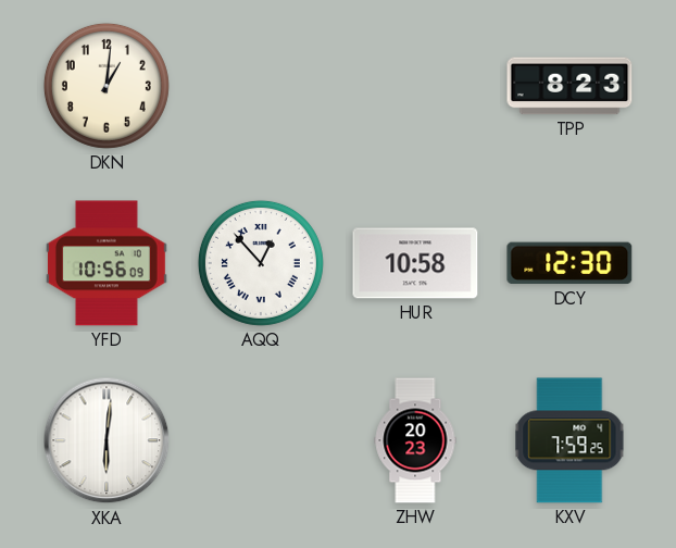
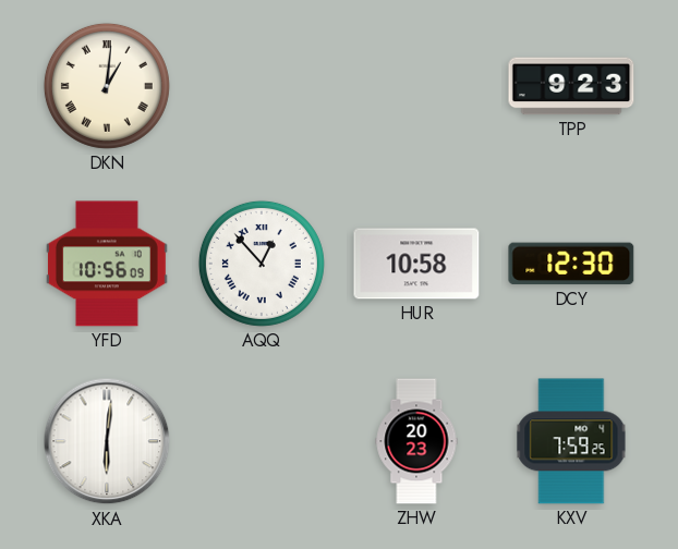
DKN numerals: Arabic -> Roman
TPP: 8:23 -> 9:23
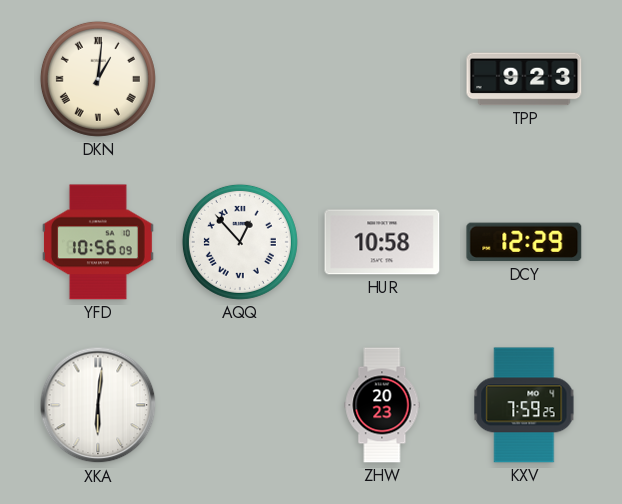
DCY: 12:30 -> 12:29
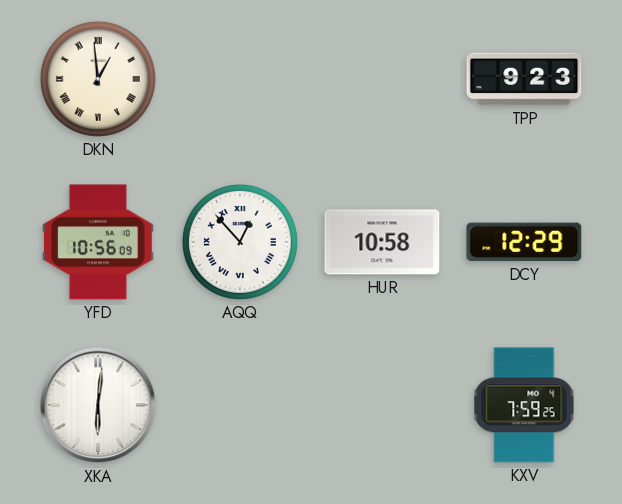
DKN: 1:01 -> 12:59
ZHW: 20:23 -> none
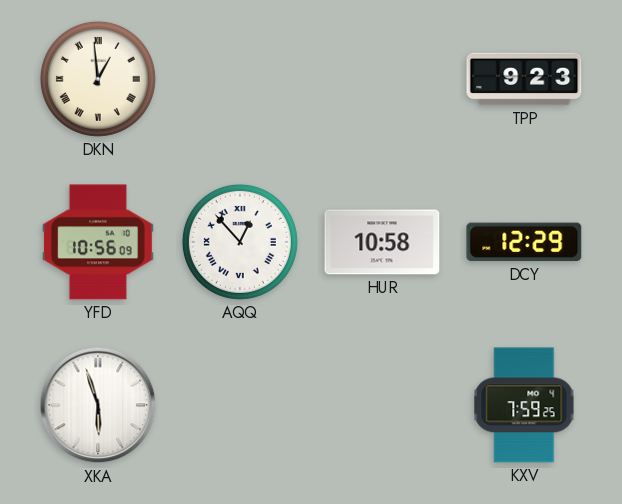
XKA: 6:01 -> 5:57
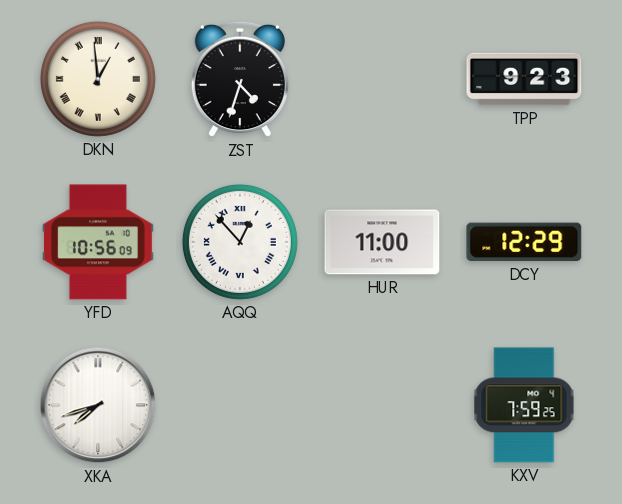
ZST: none -> 4:33
HUR: 10:58 -> 11:00
XKA: 5:57 -> 7:42
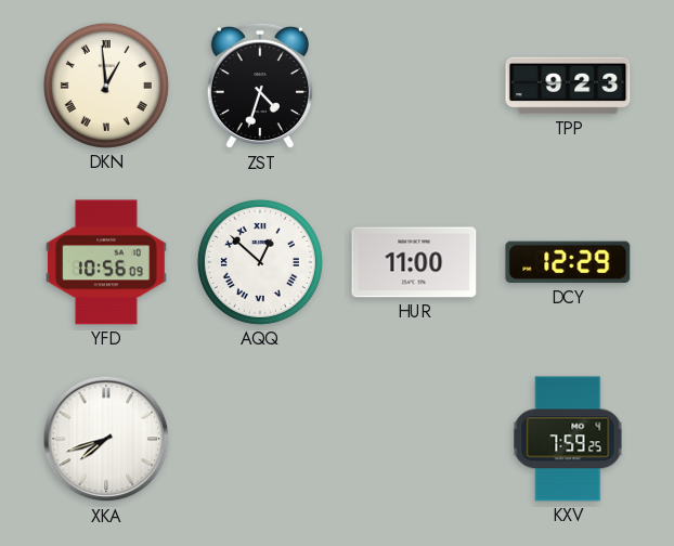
AQQ: 12:53 -> 12:52
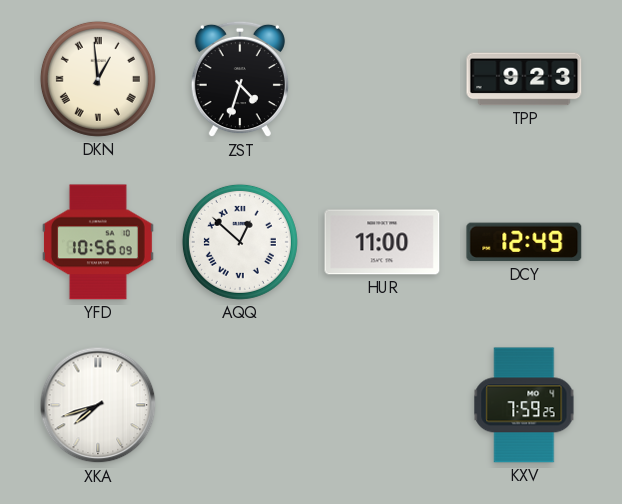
DCY: 12:29 -> 12:49
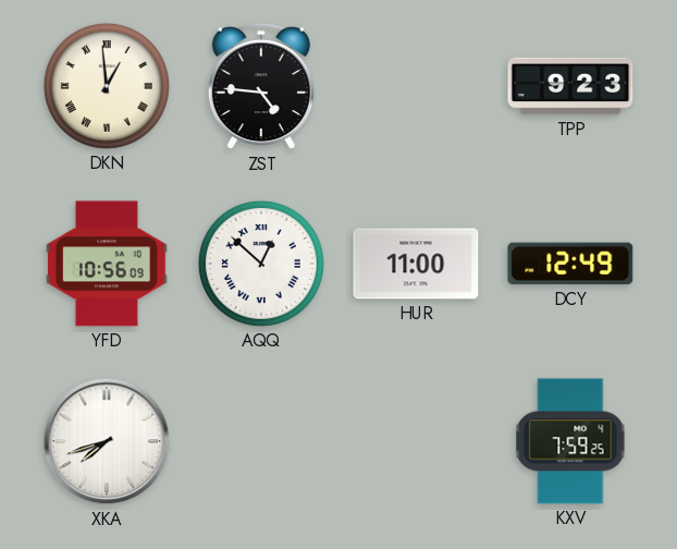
ZST: 4:33 -> 4:46
